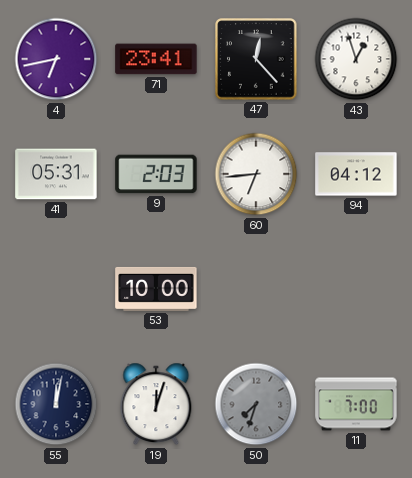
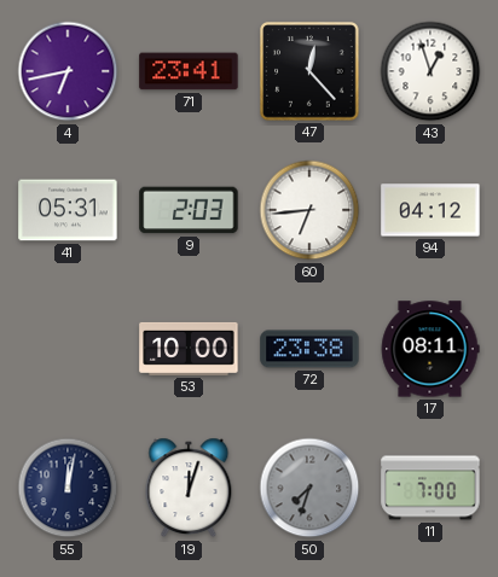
72: none -> 23:38
17: none -> 08:11
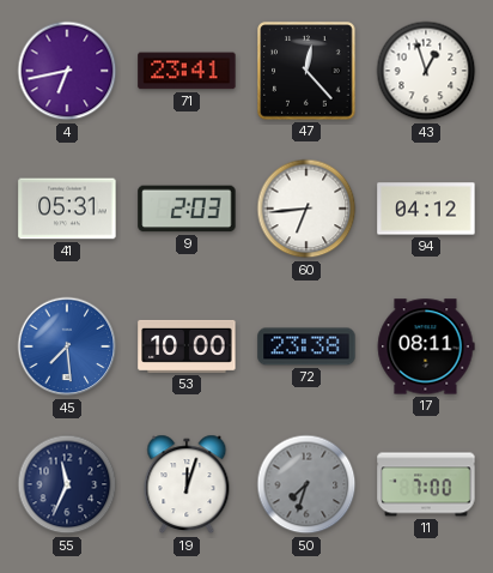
45: none -> 7:29
55: 12:02 -> 11:34
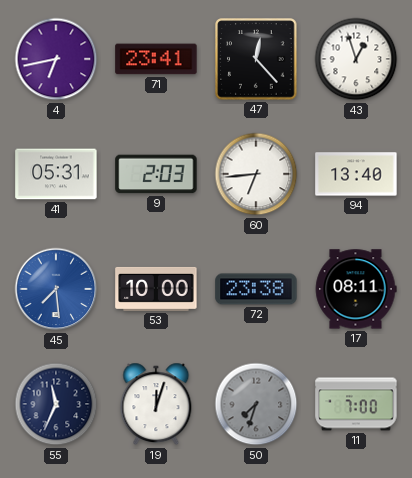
94: 04:12 -> 13:40
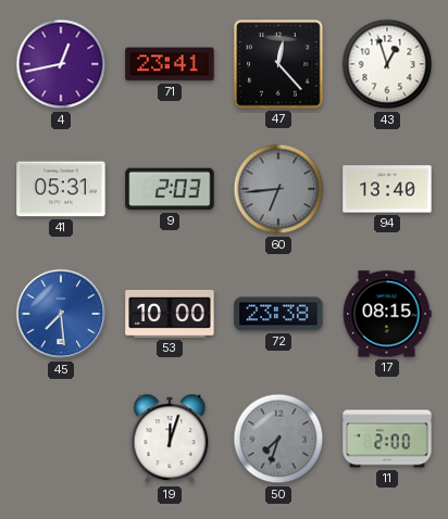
4: 6:43 -> 12:43
60 dial: white -> grey
17: 08:11 -> 08:15
55: 11:34 -> none
11: 7:00 -> 2:00
